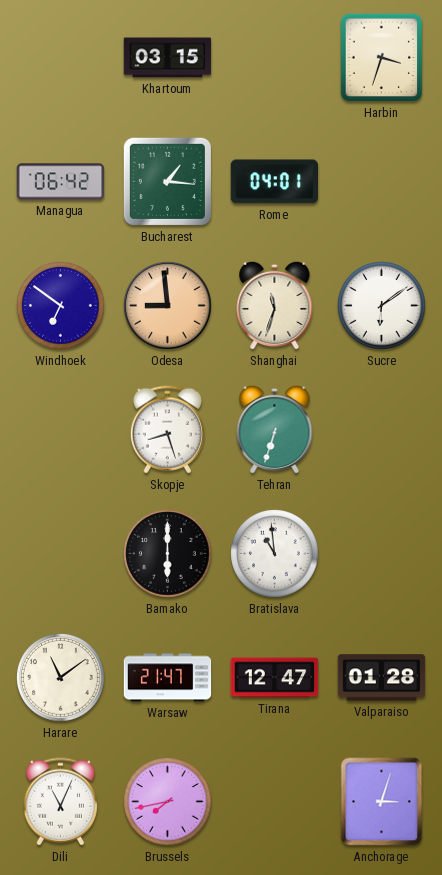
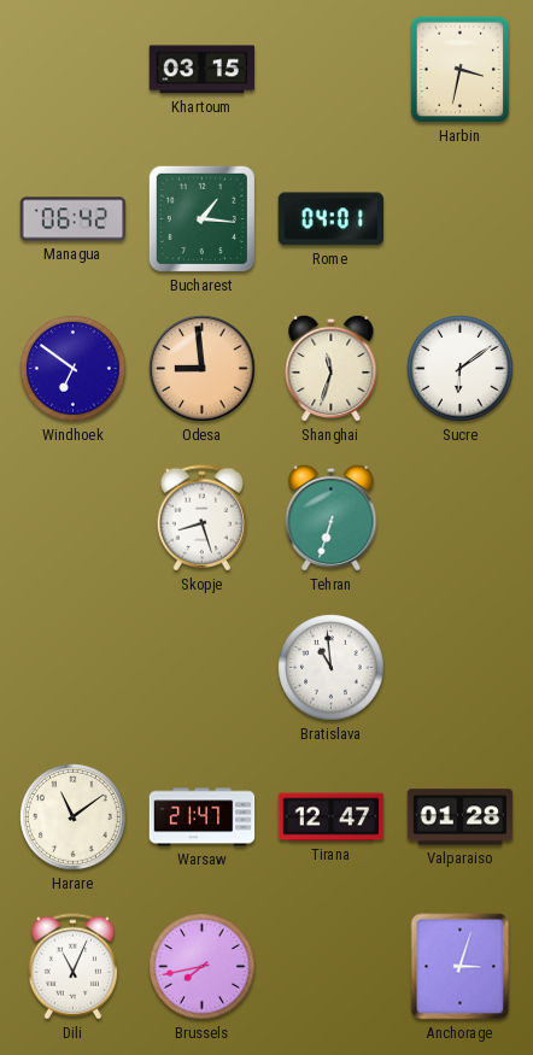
Harbin: 3:33 -> 3:32
Bamako: 6:00 -> none
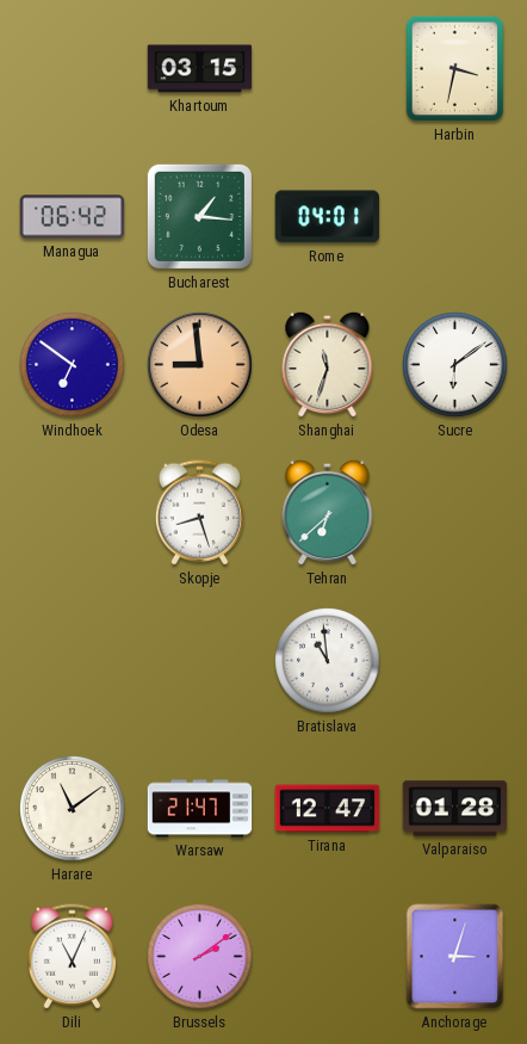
Tehran: 6:33 -> 6:38
Brussels: 7:43 -> 2:09
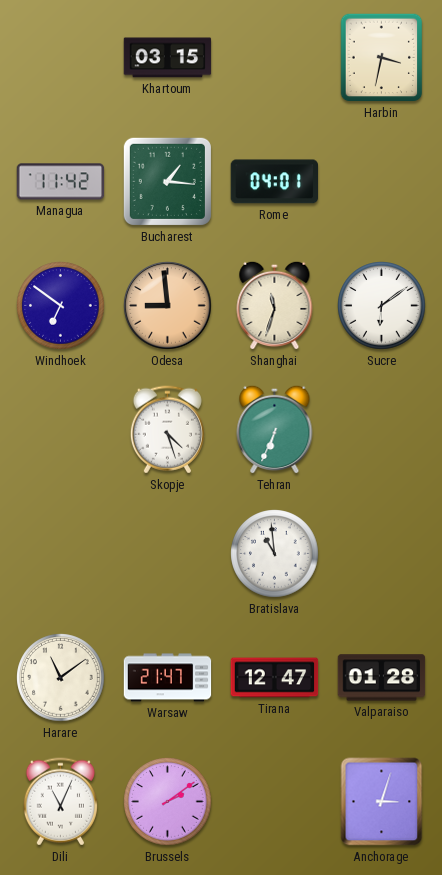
Managua: 06:42 -> 11:42
Skopje: 8:27 -> 4:27
Tehran: 6:38 -> 6:34
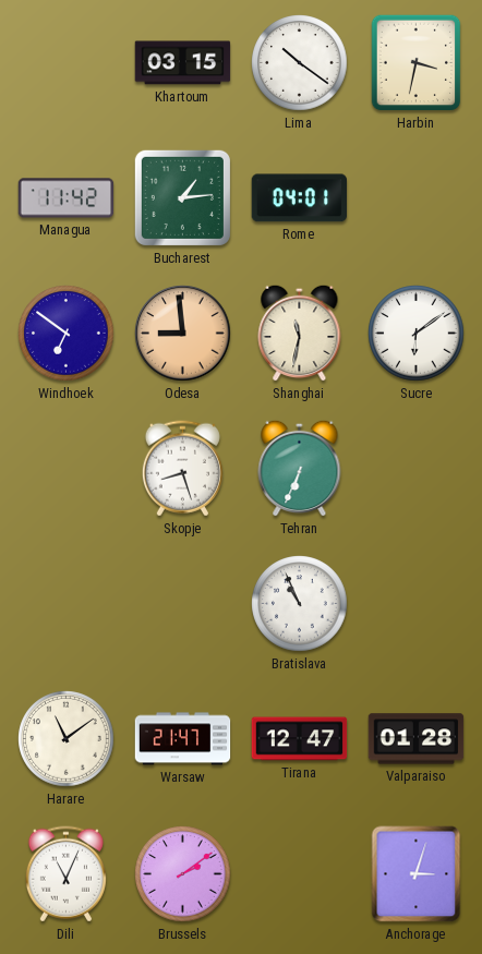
Lima: none -> 10:21
Bucharest: 1:16 -> 1:14
Shanghai: 11:33 -> 11:32
Skopje: 4:27 -> 8:27
Bratislava: 10:59 -> 10:56
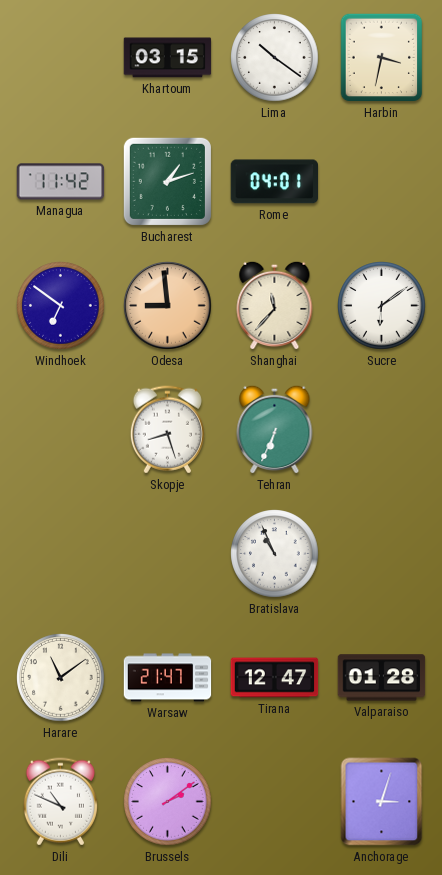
Bucharest: 1:14 -> 1:12
Shanghai: 11:32 -> 11:37
Dili: 11:04 -> 10:49
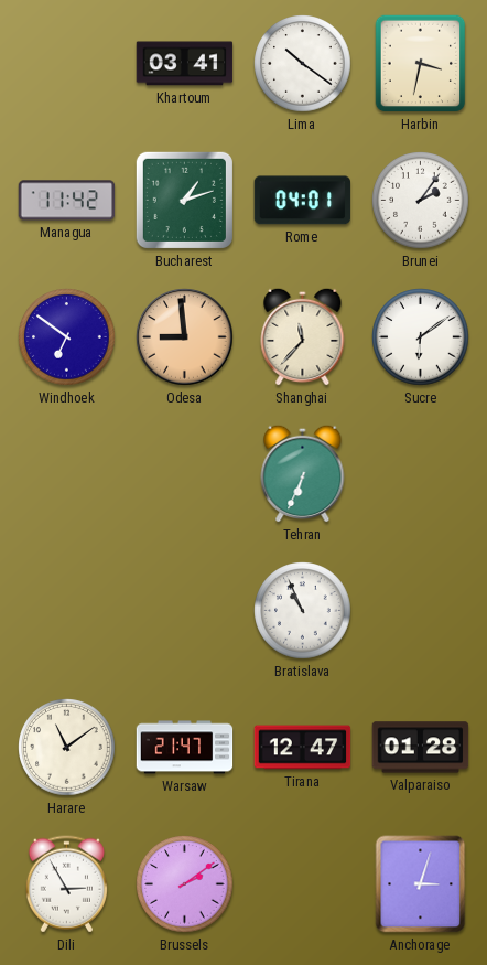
Khartoum: 03:15 -> 03:41
Brunei: none -> 2:06
Skopje: 8:27 -> none
Dili: 10:49 -> 2:55
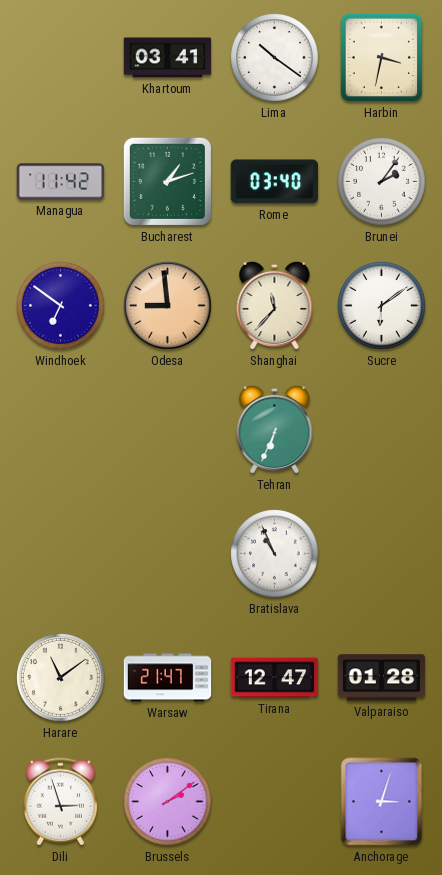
Rome: 04:01 -> 03:40
Dili: 2:55 -> 2:57
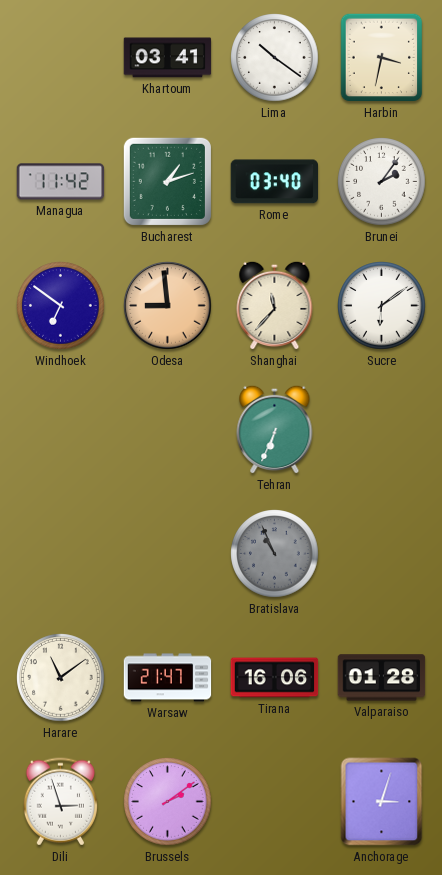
Bratislava dial: white -> grey
Tirana: 12:47 -> 16:06
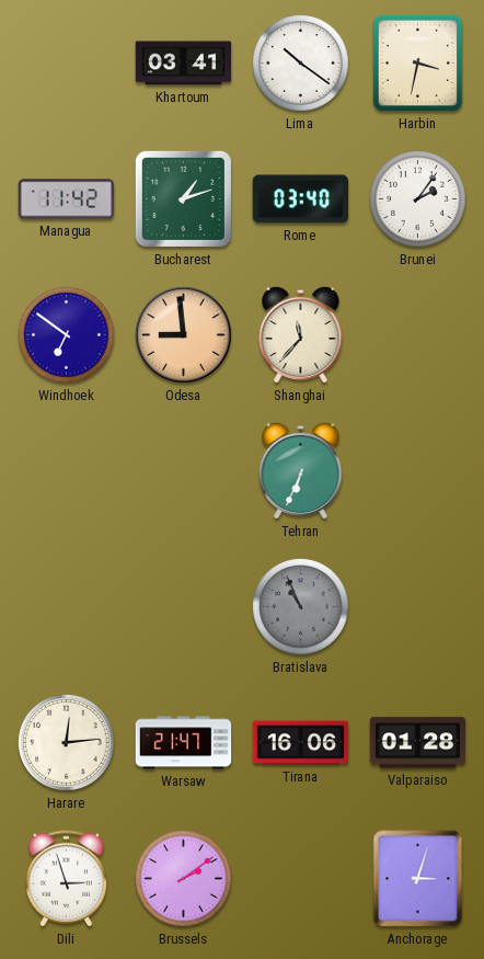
Sucre: 6:09 -> none
Harare: 11:09 -> 12:14
